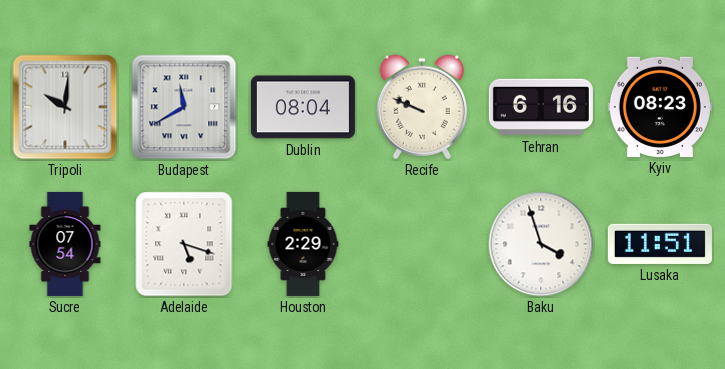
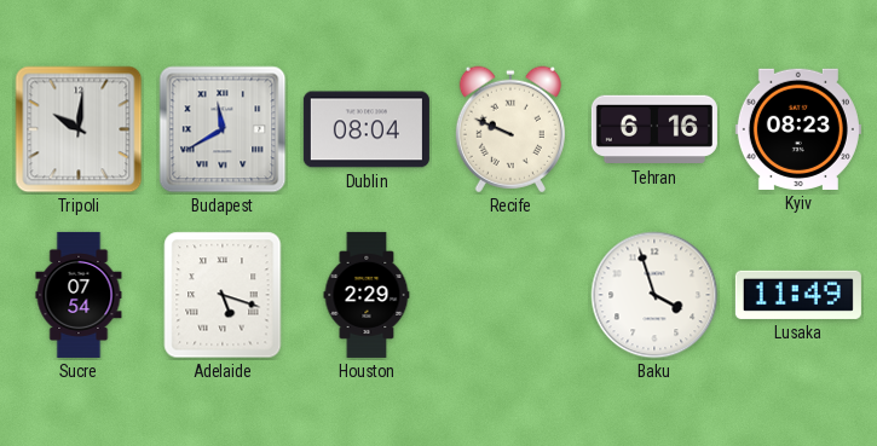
Lusaka: 11:51 -> 11:49
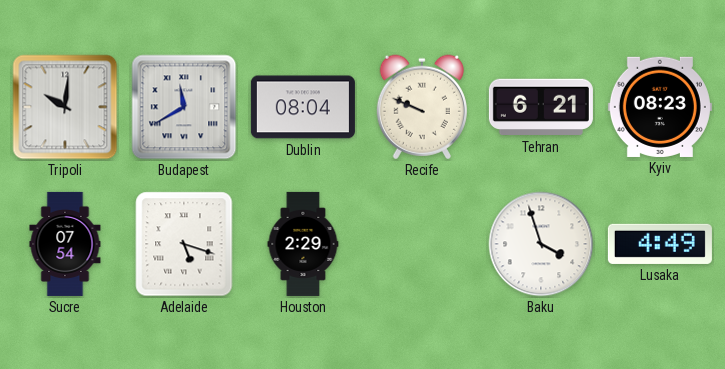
Tehran: 6:16 -> 6:21
Lusaka: 11:49 -> 4:49
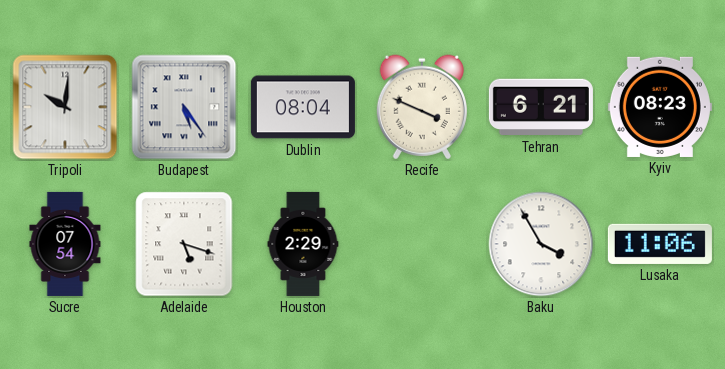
Budapest: 11:40 -> 5:24
Recife: 9:49 -> 3:49
Baku: 3:57 -> 3:55
Lusaka: 4:49 -> 11:06
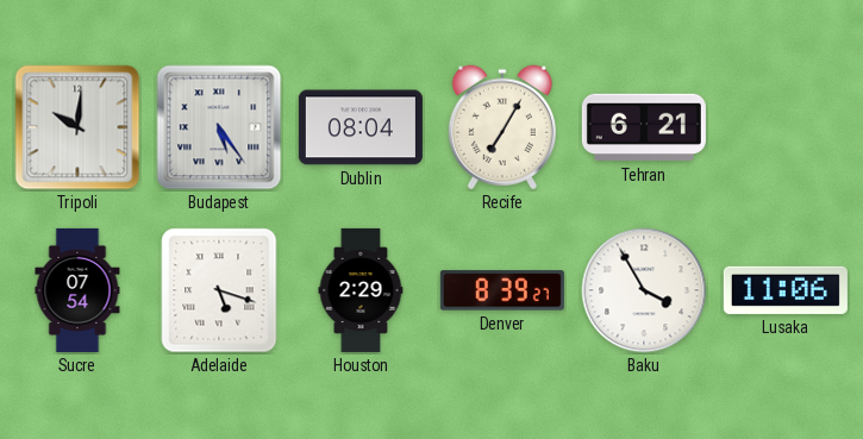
Recife: 3:49 -> 7:05
Kyiv: 08:23 -> none
Denver: none -> 8:39
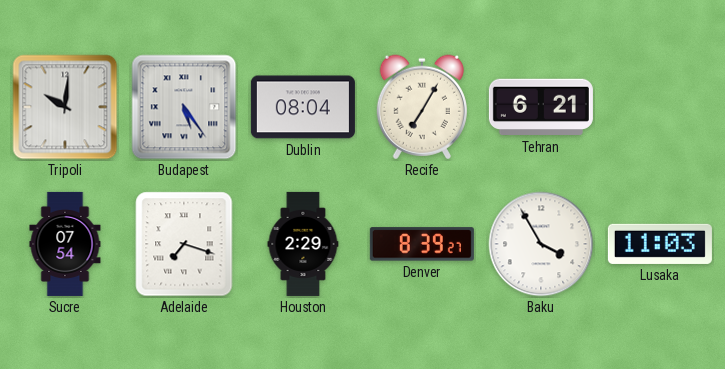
Adelaide: 5:18 -> 7:18
Lusaka: 11:06 -> 11:03
